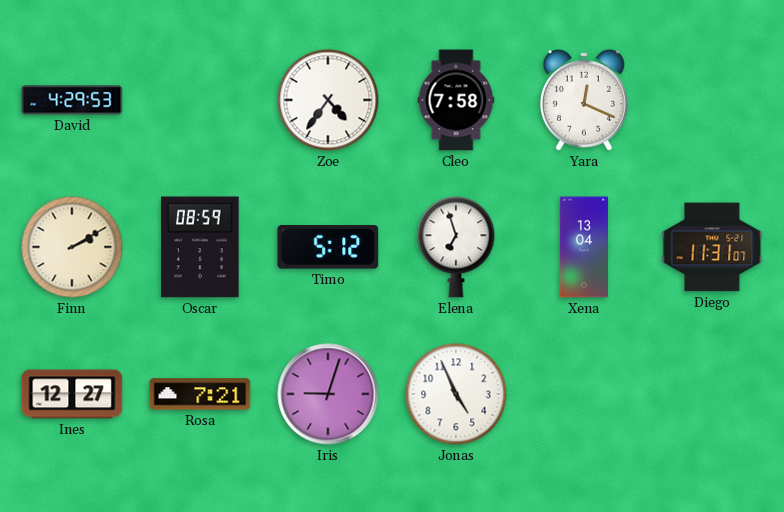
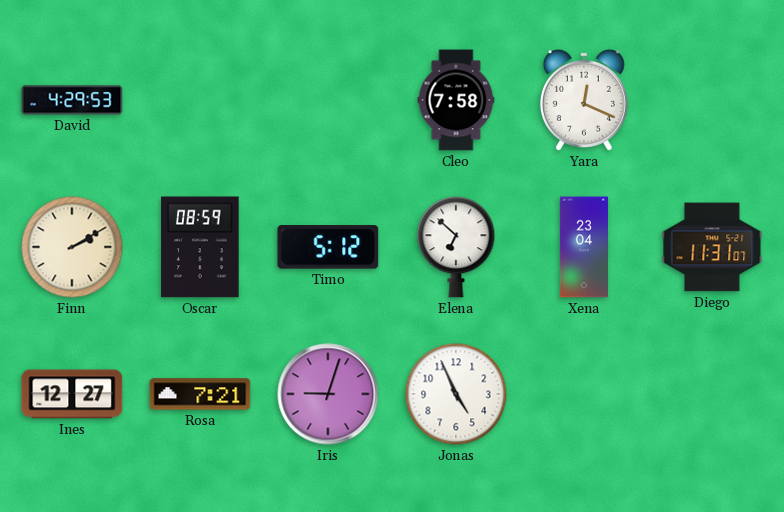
Zoe: 4:36 -> none
Elena: 6:57 -> 6:52
Xena: 13:04 -> 23:04
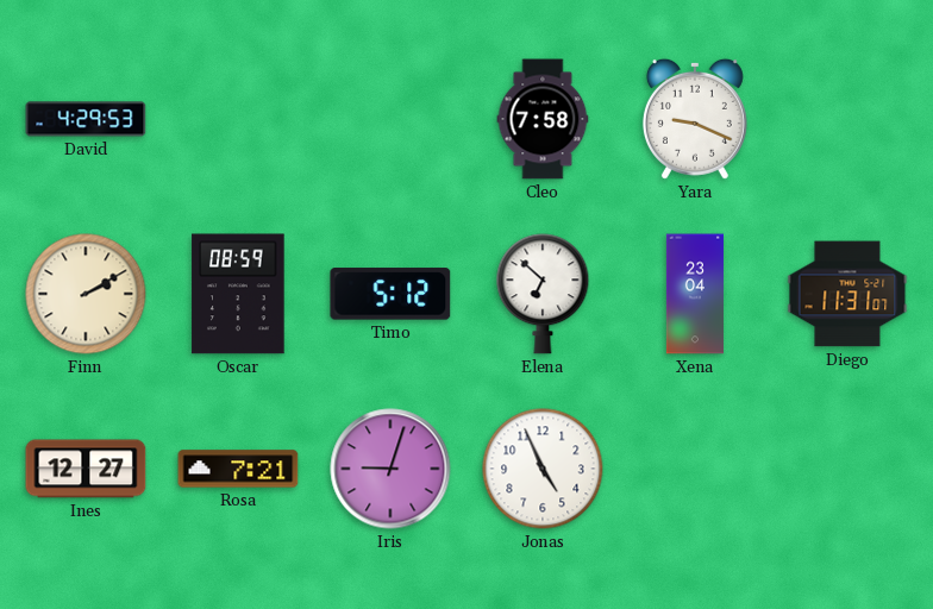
Yara: 12:19 -> 9:19
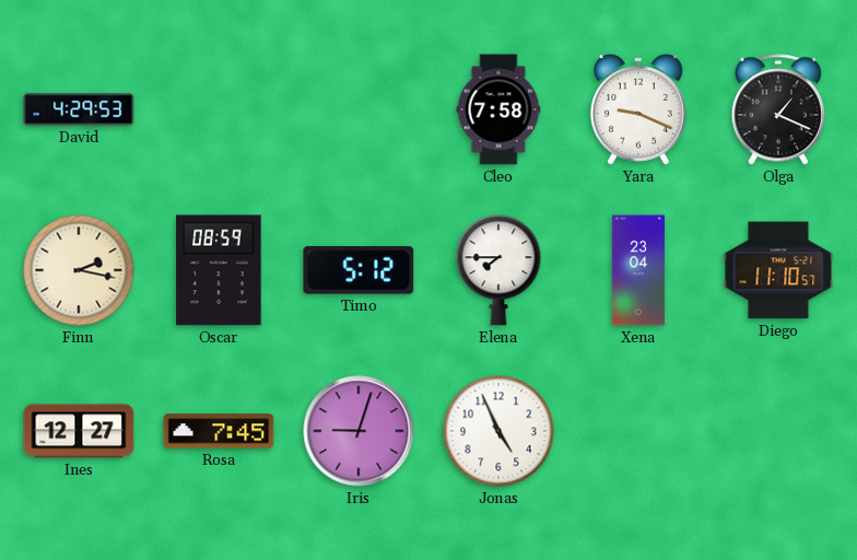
Olga: none -> 1:19
Finn: 2:10 -> 2:17
Elena: 6:52 -> 7:45
Diego: 11:31 -> 11:10
Rosa: 7:21 -> 7:45
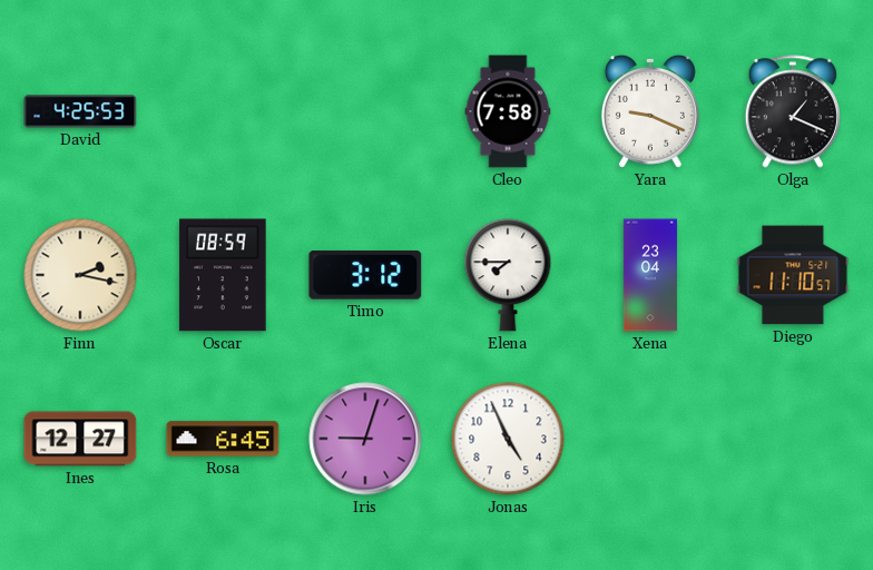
David: 4:29 -> 4:25
Timo: 5:12 -> 3:12
Rosa: 7:45 -> 6:45
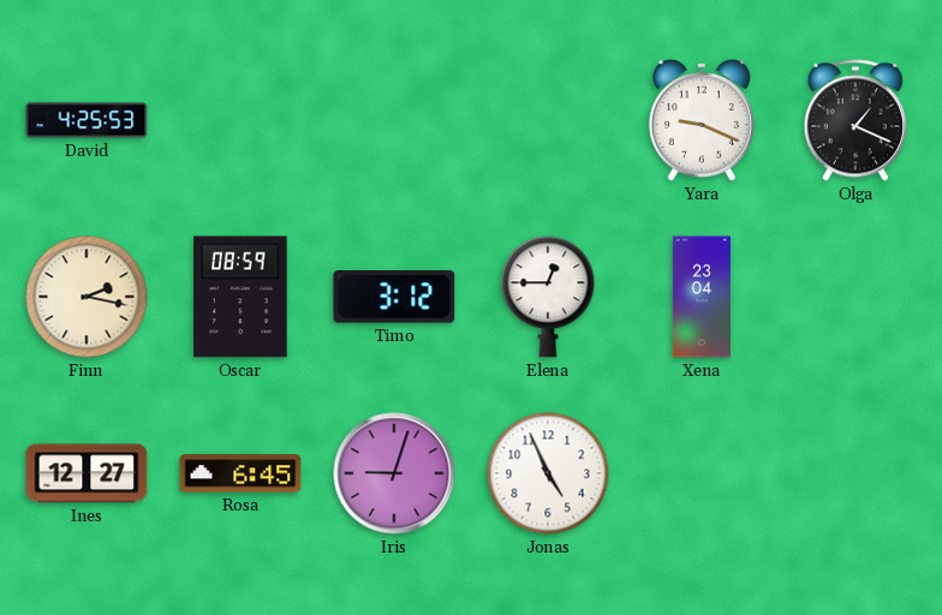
Cleo: 7:58 -> none
Elena: 7:45 -> 12:45
Diego: 11:10 -> none
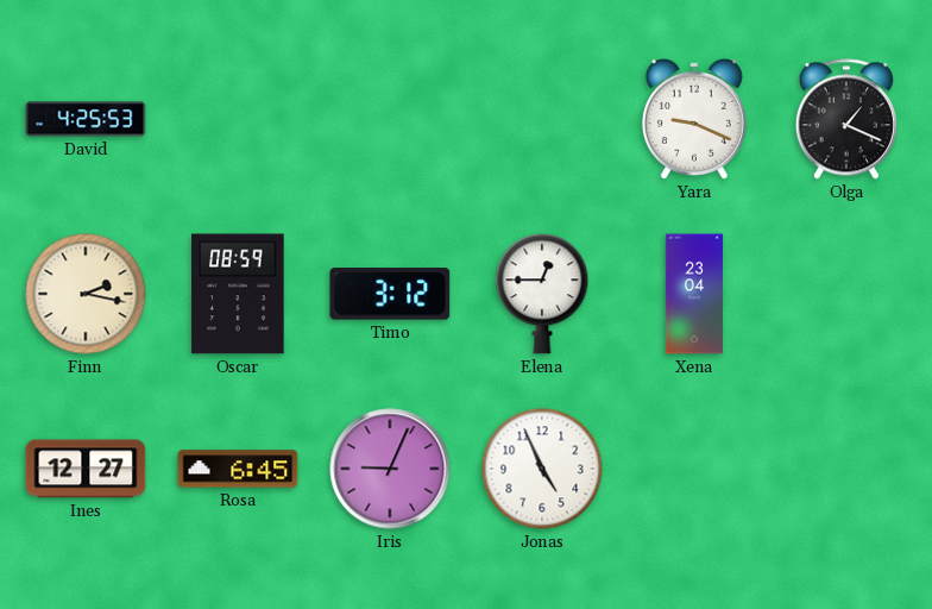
Iris: 9:03 -> 9:04
